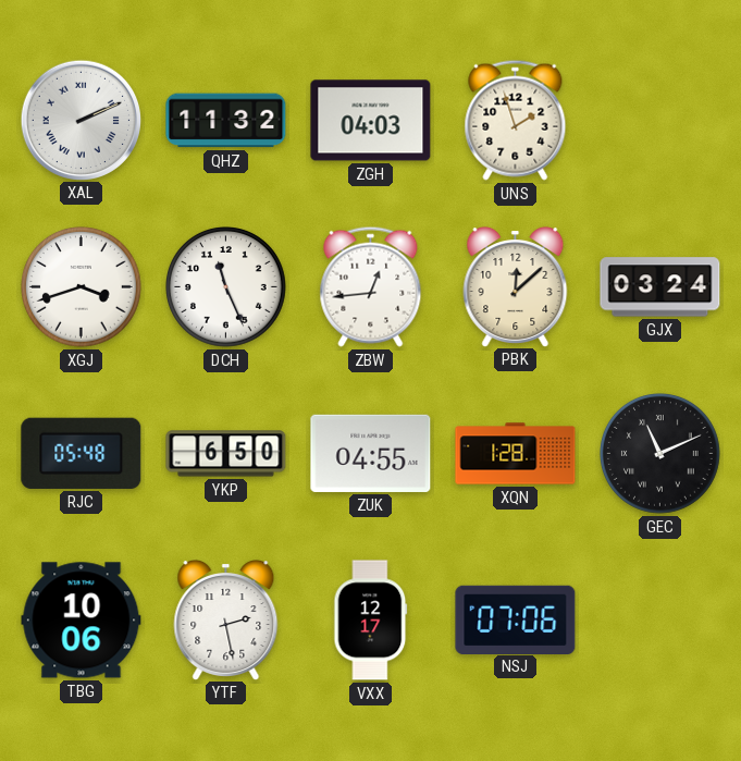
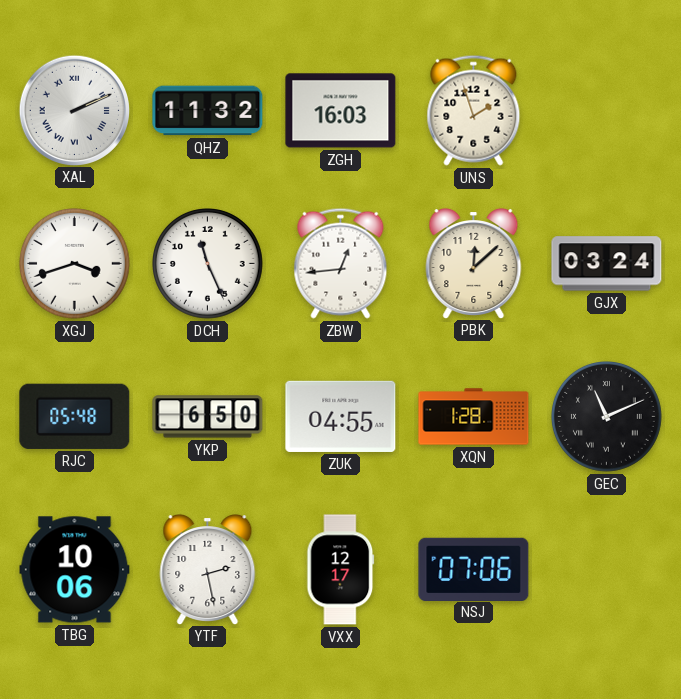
ZGH: 04:03 -> 16:03
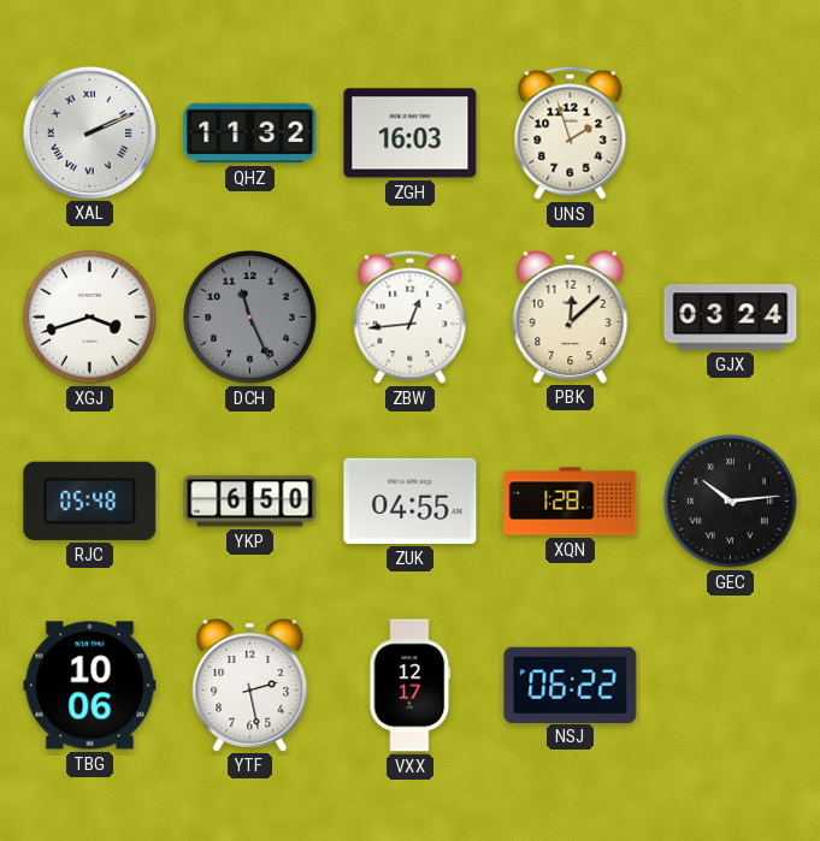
DCH dial: white -> grey
GEC: 11:11 -> 10:14
NSJ: 07:06 -> 06:22
